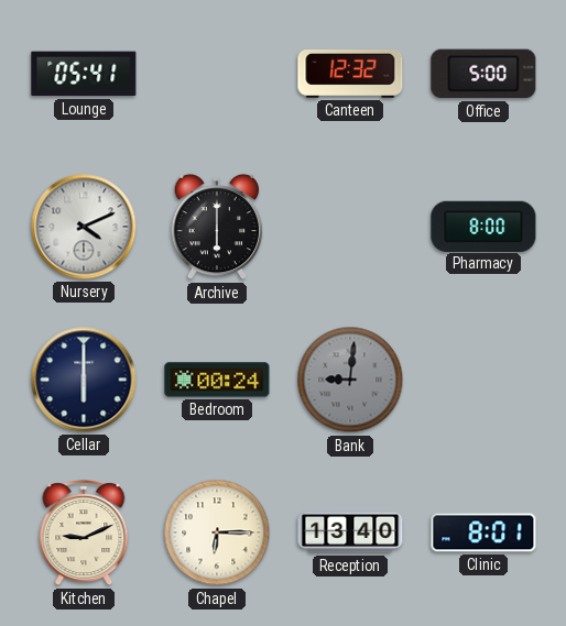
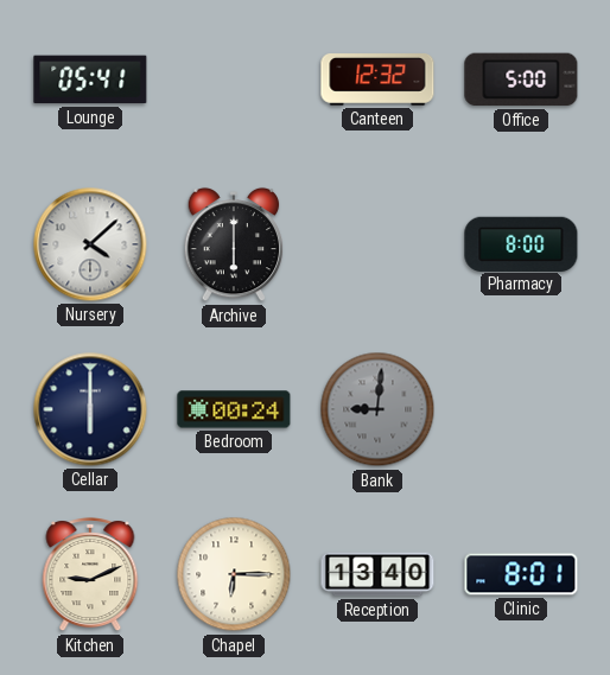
Nursery: 4:11 -> 4:08
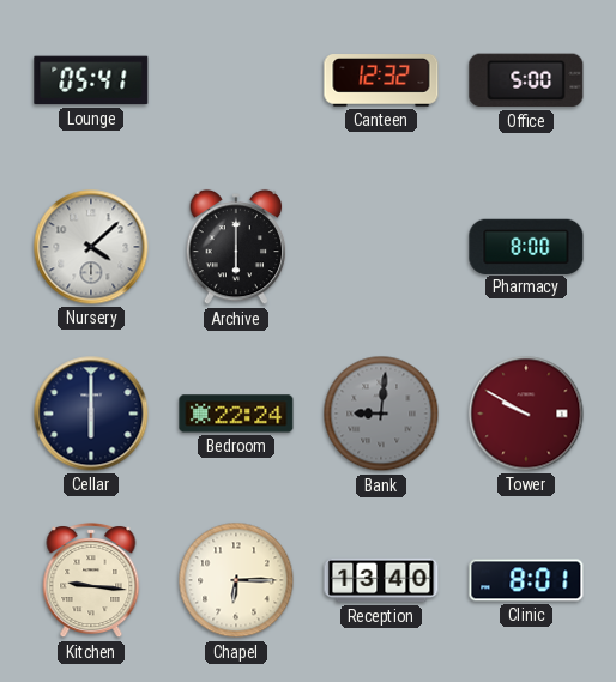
Bedroom: 00:24 -> 22:24
Tower: none -> 9:50
Kitchen: 9:11 -> 9:16
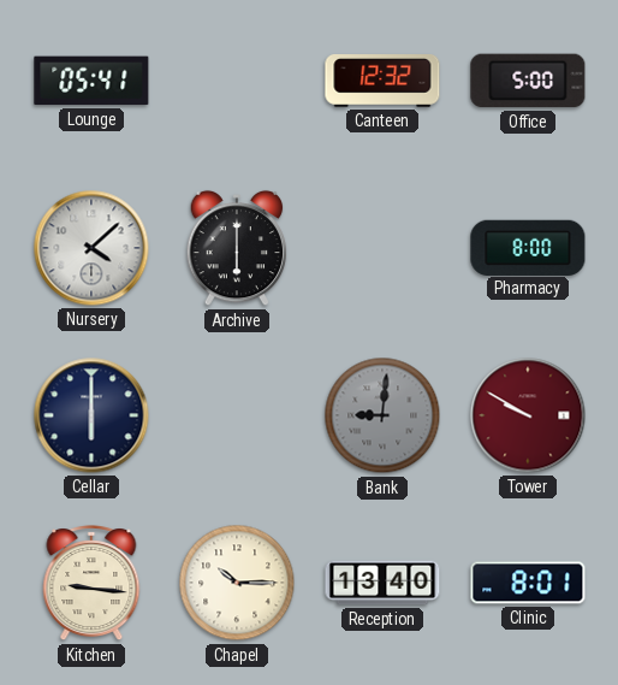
Bedroom: 22:24 -> none
Chapel: 6:15 -> 10:15
